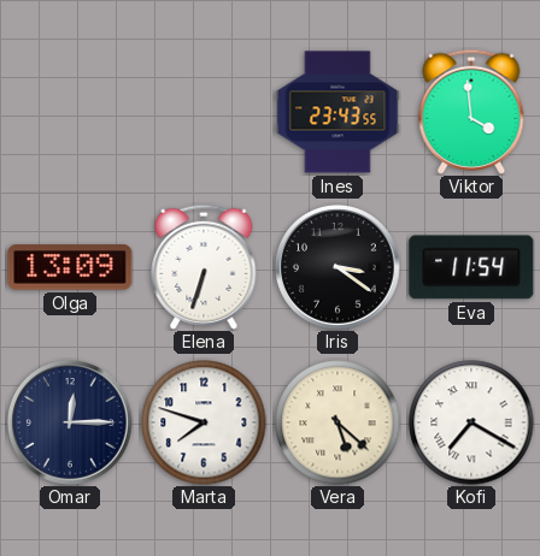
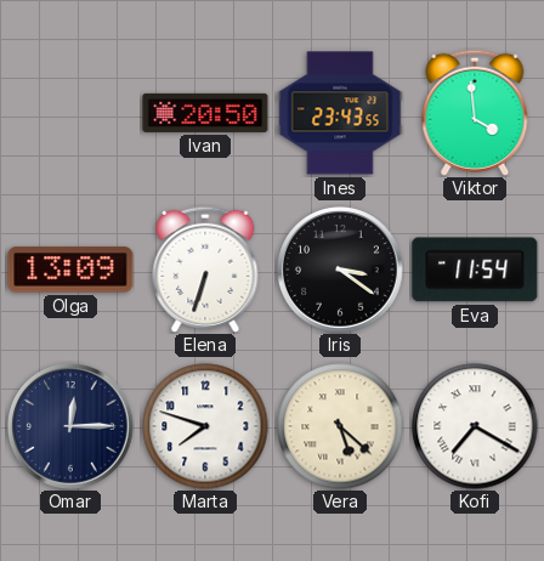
Ivan: none -> 20:50
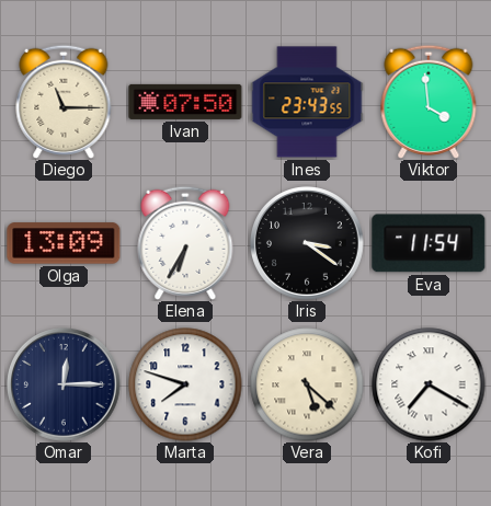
Diego: none -> 11:15
Ivan: 20:50 -> 07:50
Elena: 6:33 -> 6:35
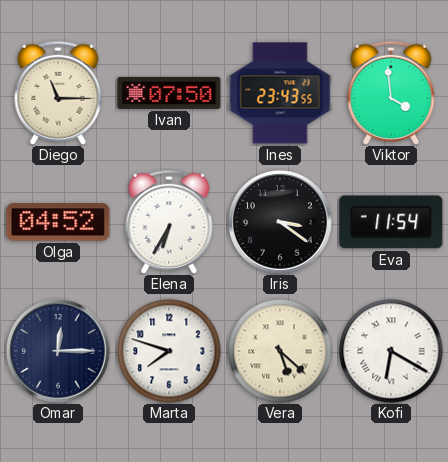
Olga: 13:09 -> 04:52
Kofi: 7:20 -> 6:20
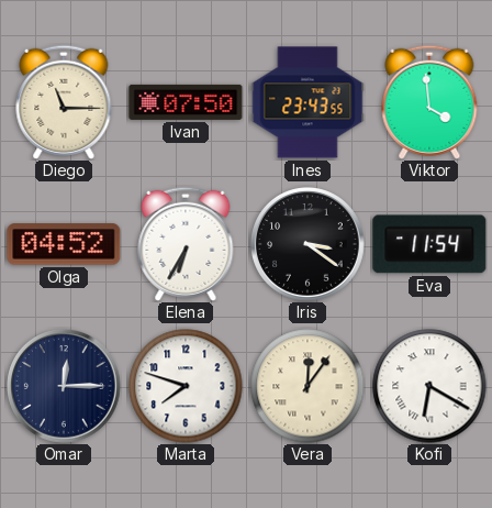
Vera: 5:22 -> 12:06
